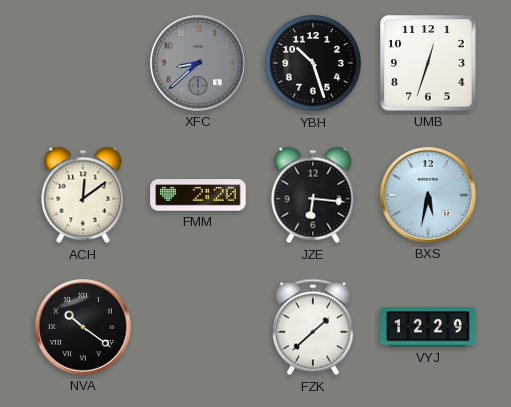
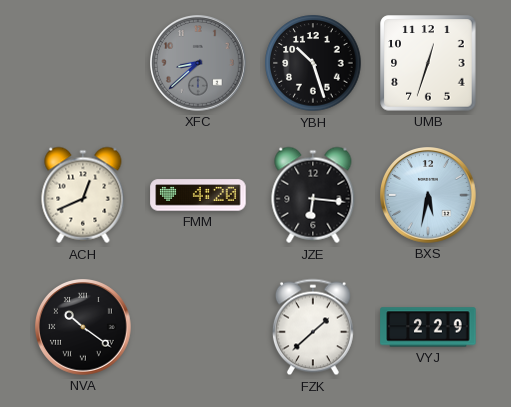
ACH: 12:09 -> 12:41
FMM: 2:20 -> 4:20
VYJ: 12:29 -> 2:29
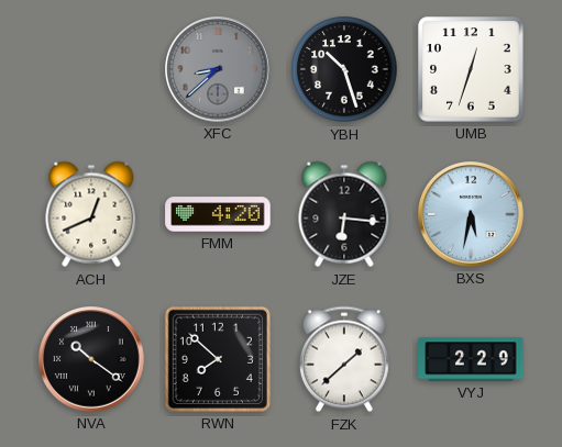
RWN: none -> 7:52
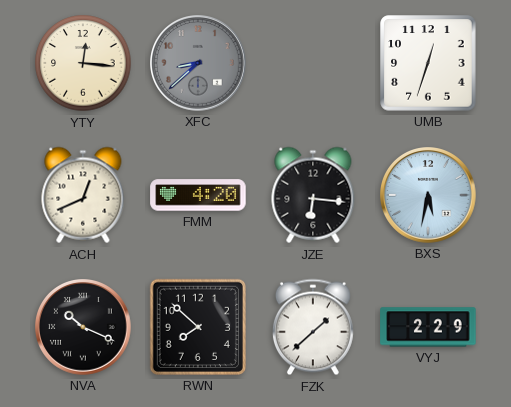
YTY: none -> 12:16
YBH: 10:27 -> none
NVA: 10:21 -> 10:19
